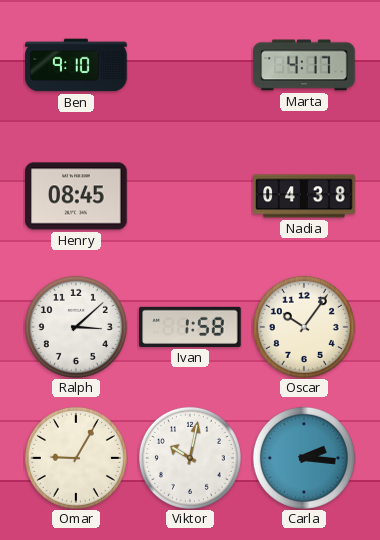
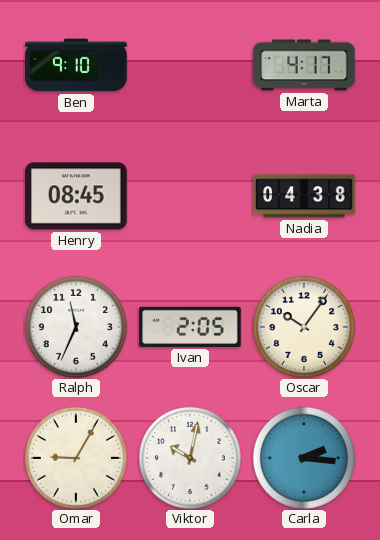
Ralph: 3:08 -> 11:34
Ivan: 1:58 -> 2:05
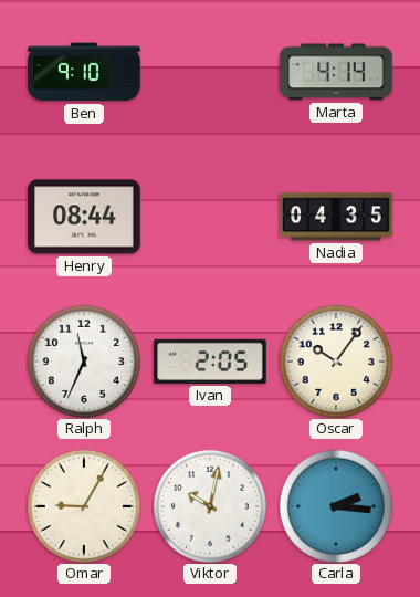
Marta: 4:17 -> 4:14
Henry: 08:45 -> 08:44
Nadia: 04:38 -> 04:35
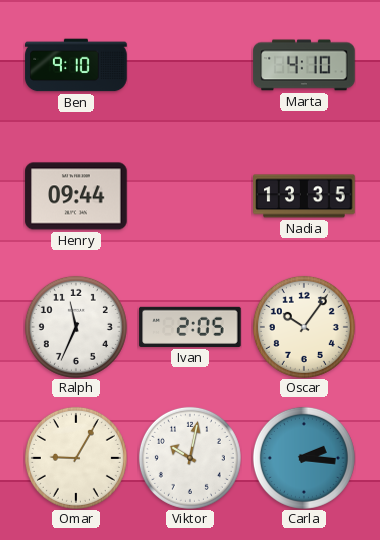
Marta: 4:14 -> 4:10
Henry: 08:44 -> 09:44
Nadia: 04:35 -> 13:35
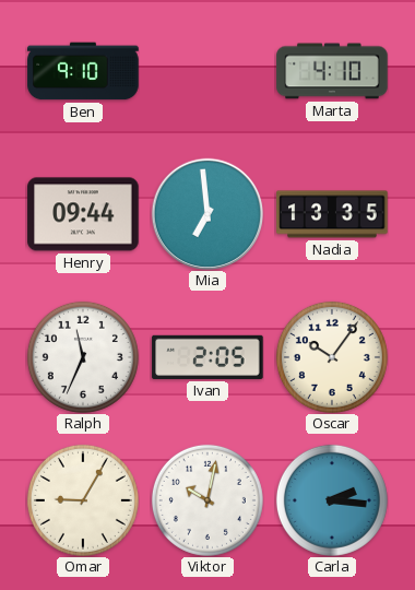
Mia: none -> 6:59
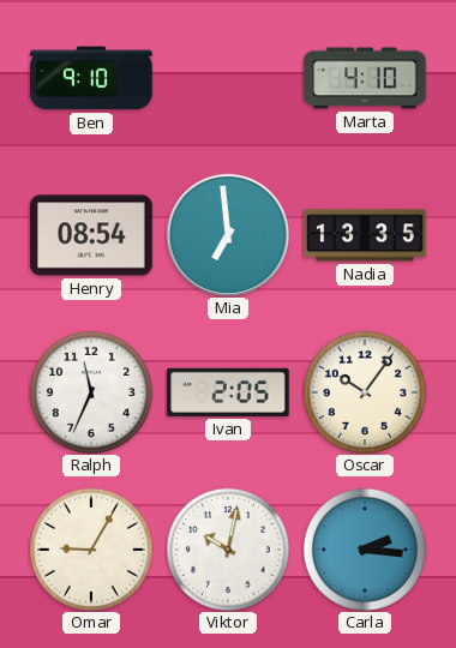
Henry: 09:44 -> 08:54
